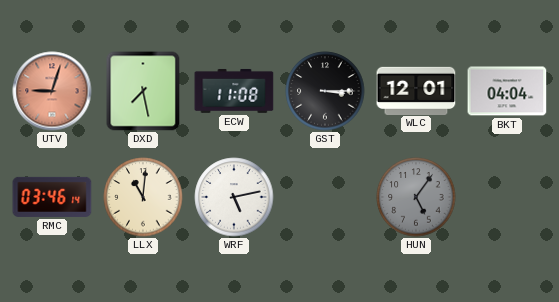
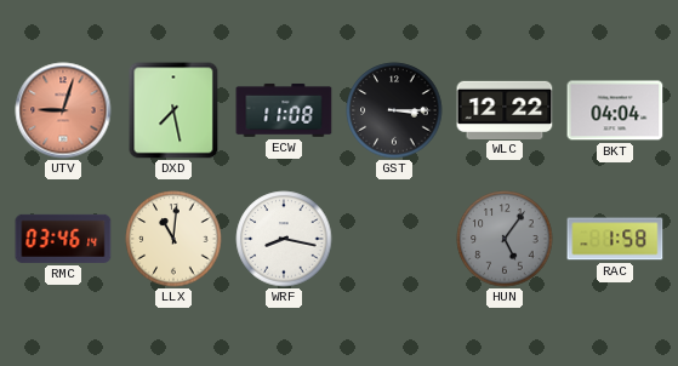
WLC: 12:01 -> 12:22
WRF: 5:13 -> 8:17
RAC: none -> 1:58
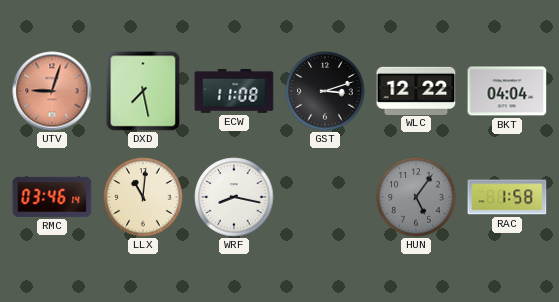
GST: 3:15 -> 3:12
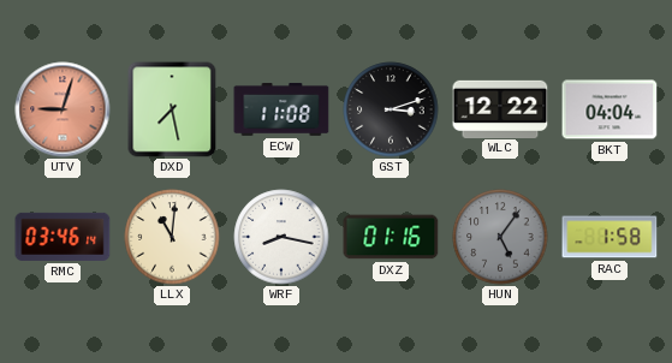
DXZ: none -> 01:16
